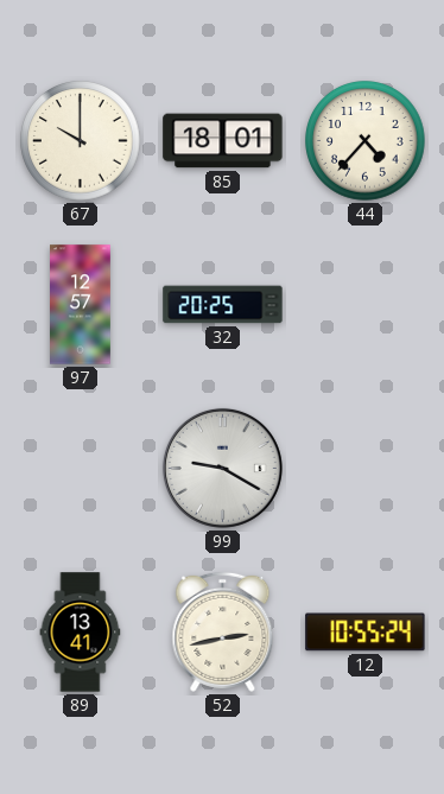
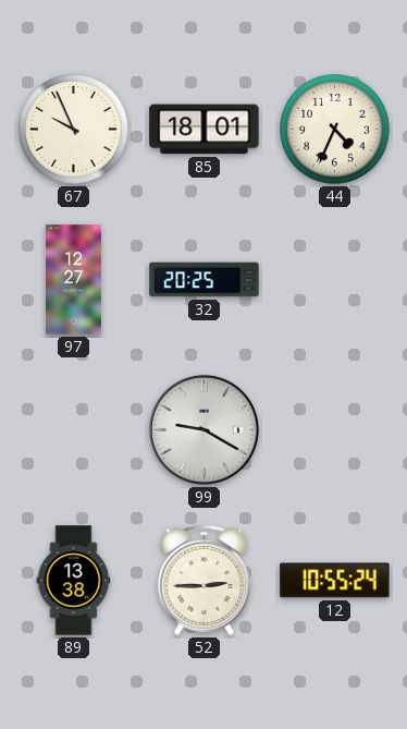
67: 10:00 -> 9:56
44: 4:37 -> 4:34
97: 12:57 -> 12:27
89: 13:41 -> 13:38
52: 2:43 -> 2:45
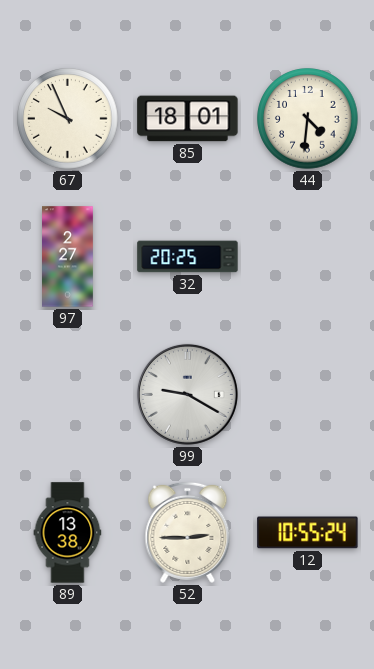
44: 4:34 -> 4:31
97: 12:27 -> 2:27
